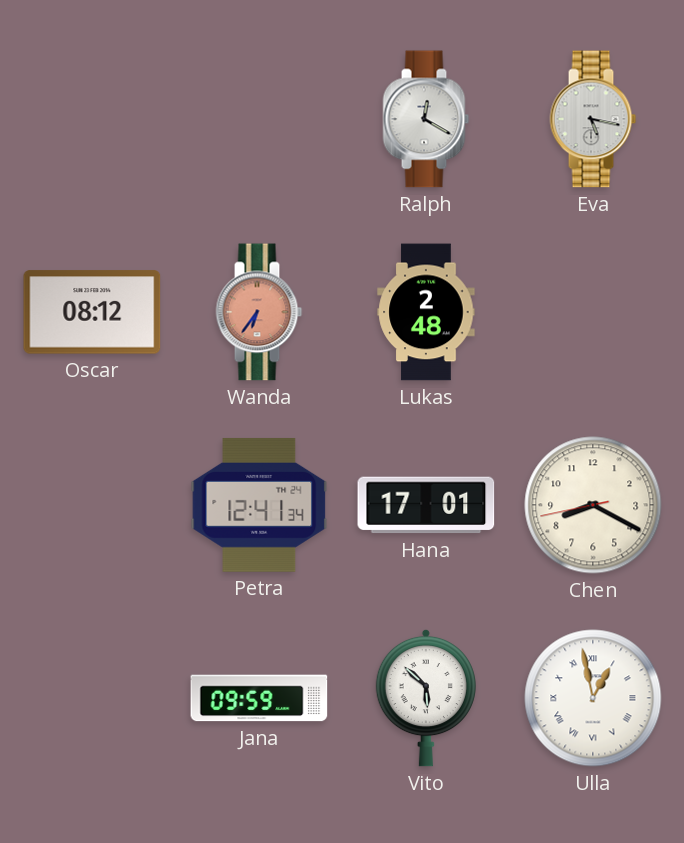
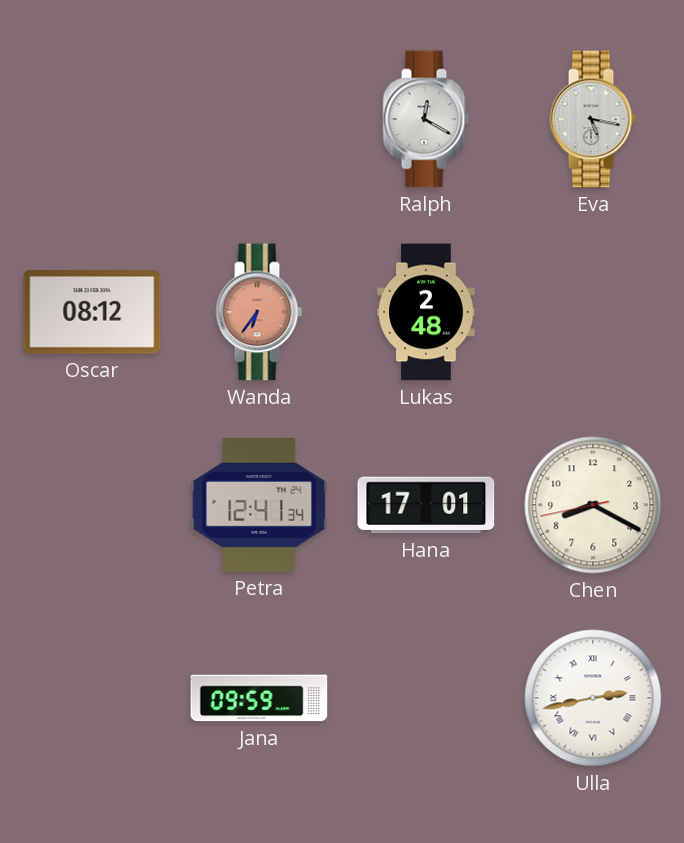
Vito: 5:52 -> none
Ulla: 12:58 -> 2:43
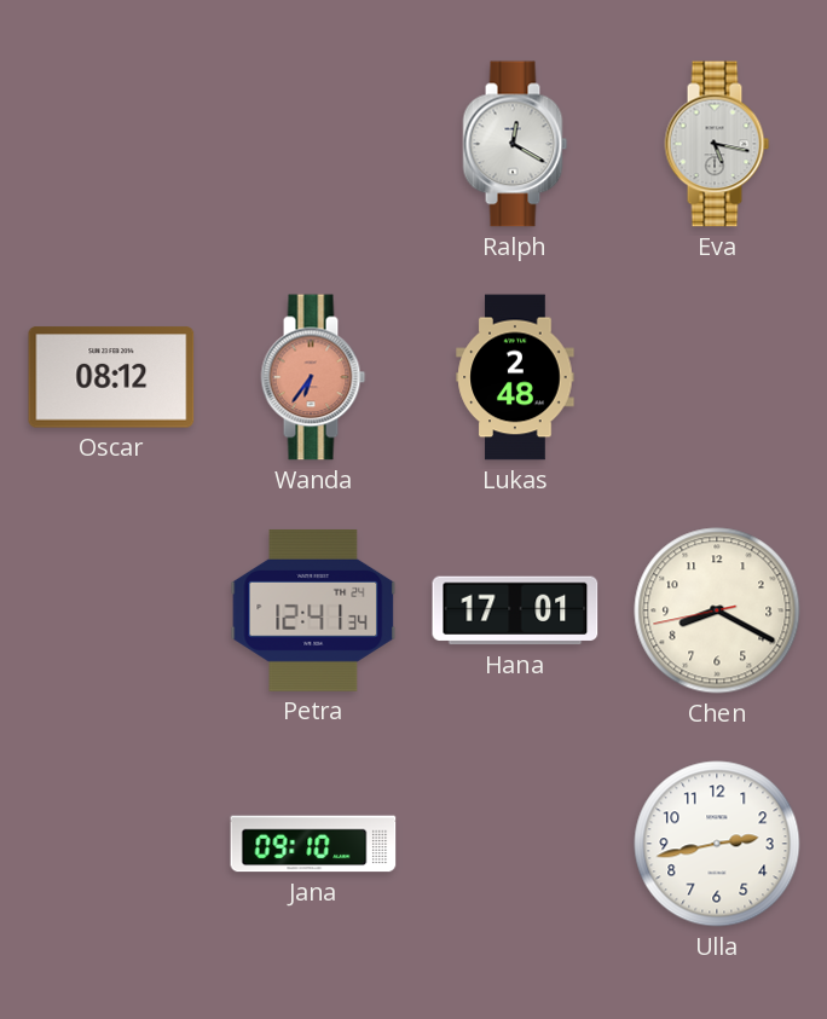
Jana: 09:59 -> 09:10
Ulla numerals: Roman -> Arabic
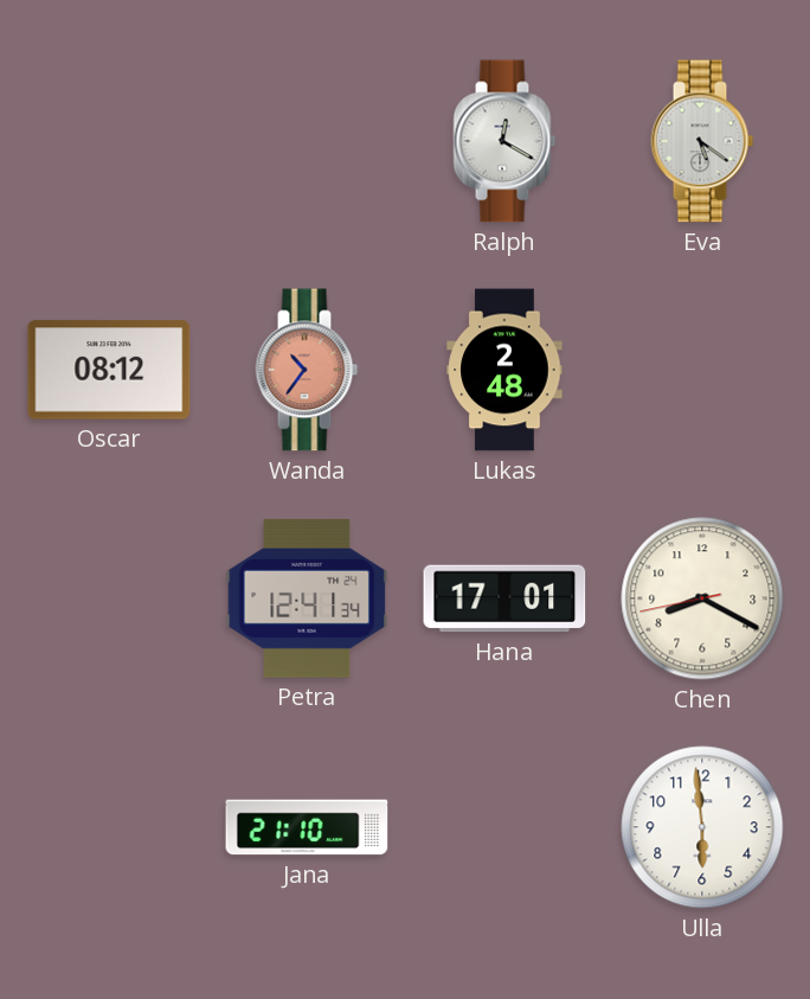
Eva: 5:17 -> 5:21
Wanda: 6:36 -> 10:36
Jana: 09:10 -> 21:10
Ulla: 2:43 -> 5:59
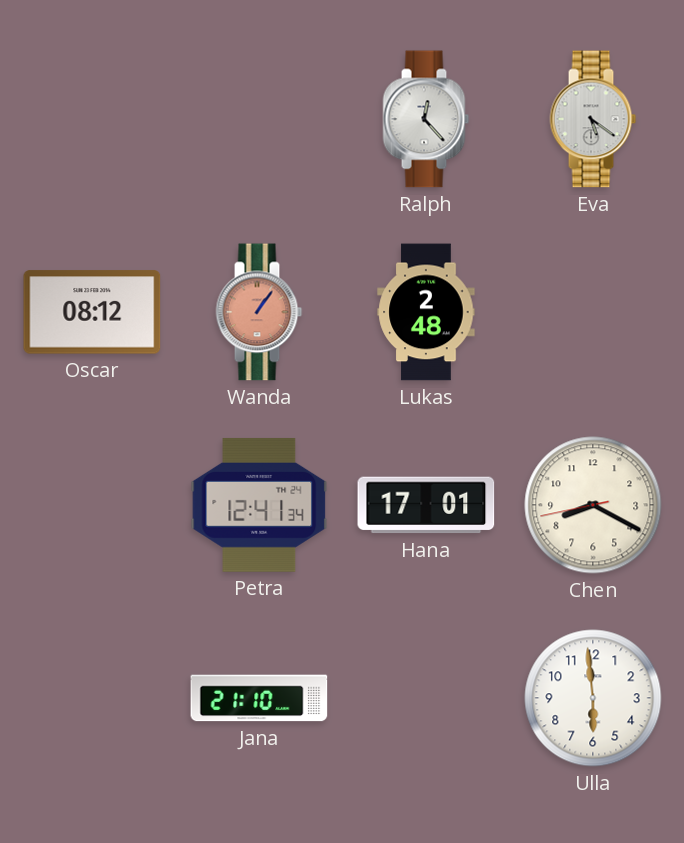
Ralph: 12:20 -> 12:23
Wanda: 10:36 -> 1:06
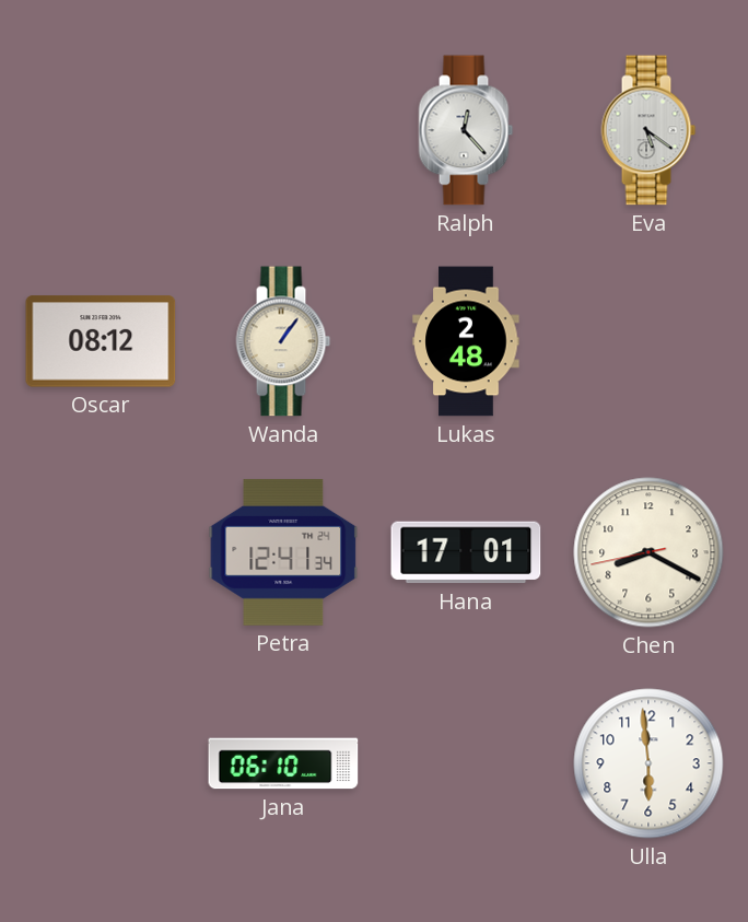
Wanda dial: salmon -> cream
Jana: 21:10 -> 06:10
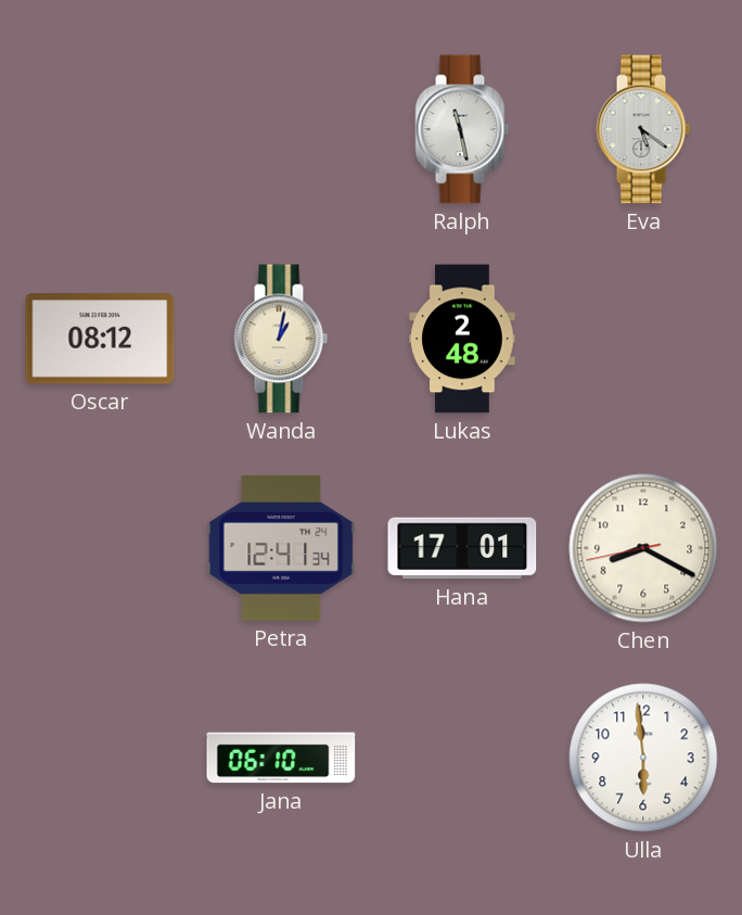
Ralph: 12:23 -> 11:28
Wanda: 1:06 -> 1:02
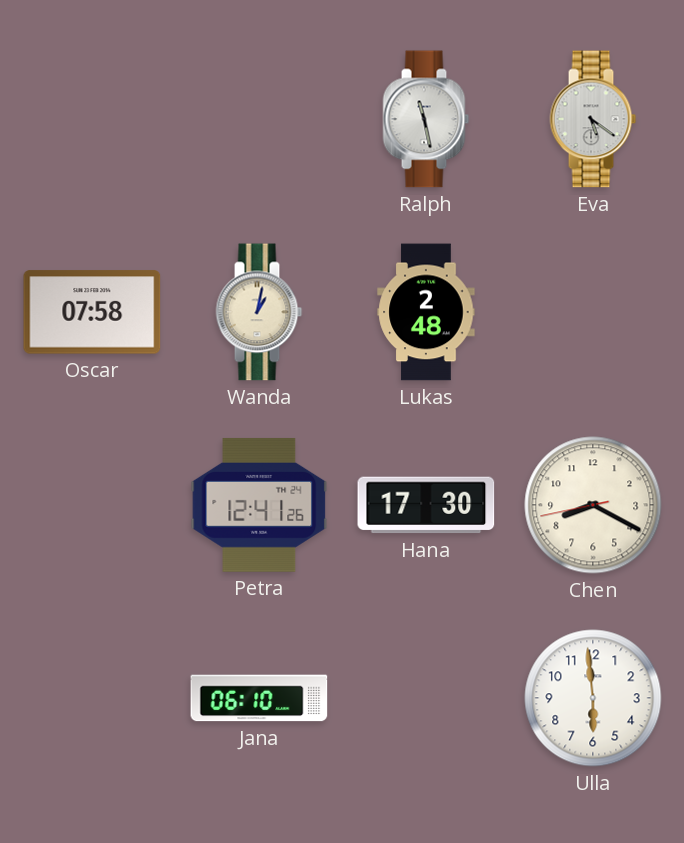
Oscar: 08:12 -> 07:58
Petra: 12:41:34 -> 12:41:26
Hana: 17:01 -> 17:30
